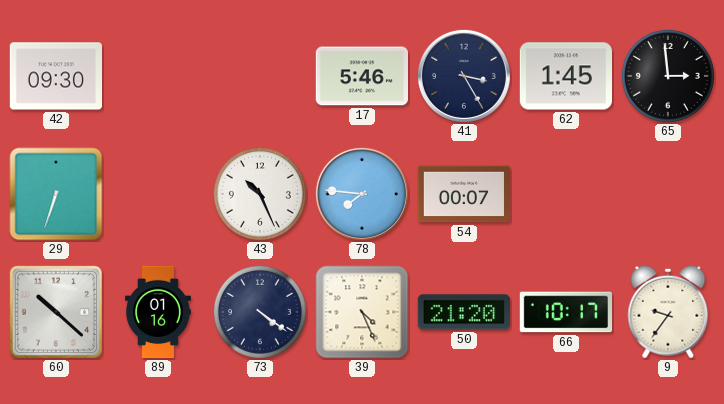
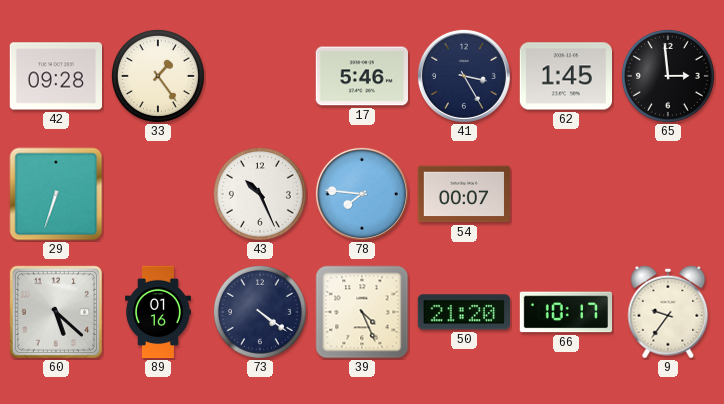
42: 09:30 -> 09:28
33: none -> 1:24
60: 10:22 -> 5:22
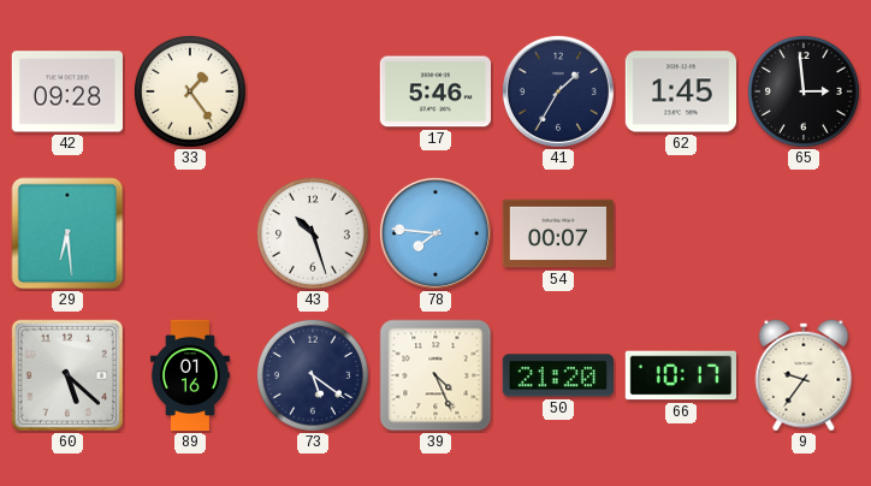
41: 3:25 -> 1:35
29: 6:33 -> 6:29
43: 10:26 -> 10:27
73: 4:21 -> 5:21
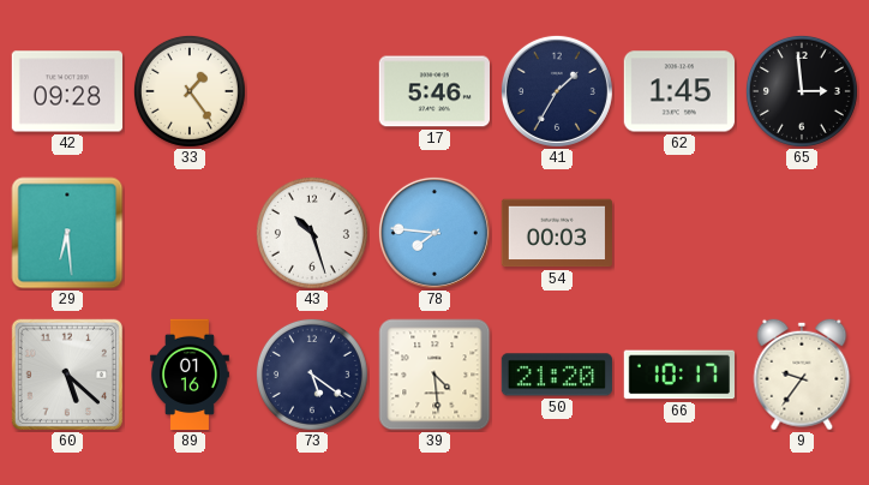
54: 00:07 -> 00:03
39: 4:26 -> 4:29
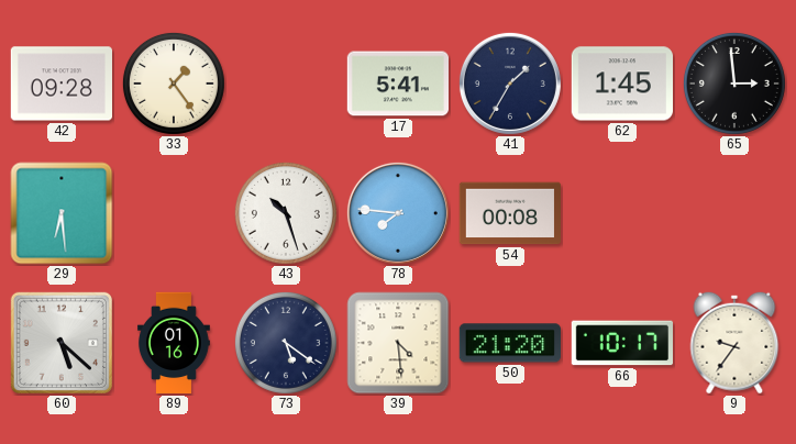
17: 5:46 -> 5:41
54: 00:03 -> 00:08
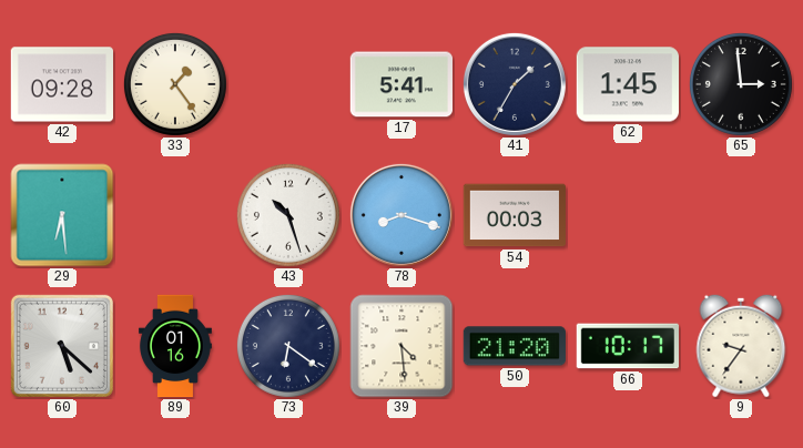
78: 7:46 -> 8:18
54: 00:08 -> 00:03
73: 5:21 -> 6:21
